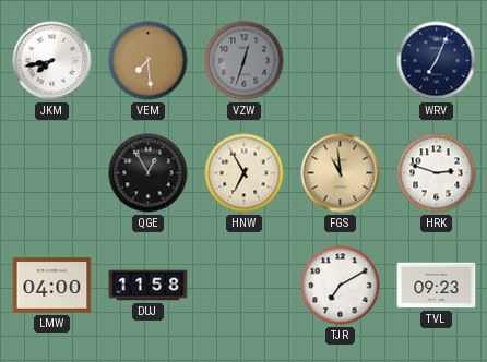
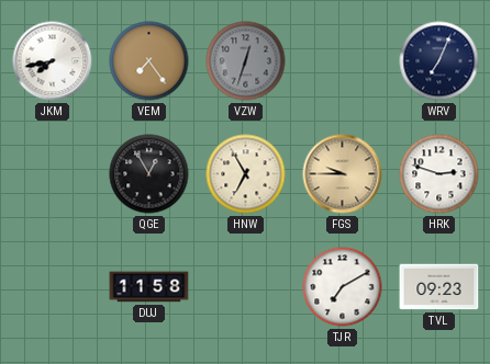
VEM: 7:29 -> 7:24
FGS: 10:59 -> 9:45
LMW: 04:00 -> none
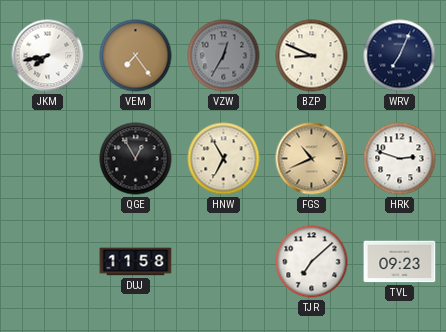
VZW: 12:33 -> 12:35
BZP: none -> 8:49
FGS: 9:45 -> 10:41
TJR: 7:10 -> 7:08
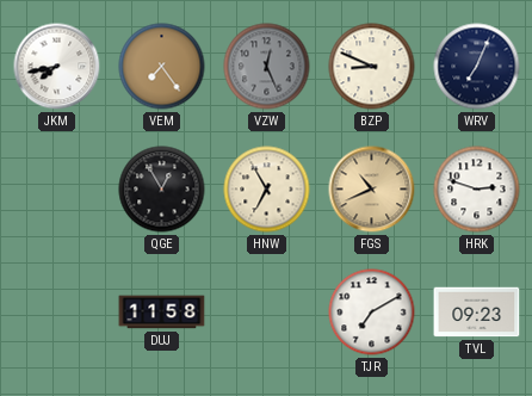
VZW: 12:35 -> 12:26
TJR: 7:08 -> 7:10
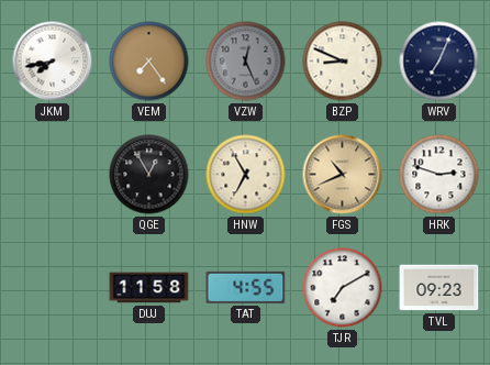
TAT: none -> 4:55
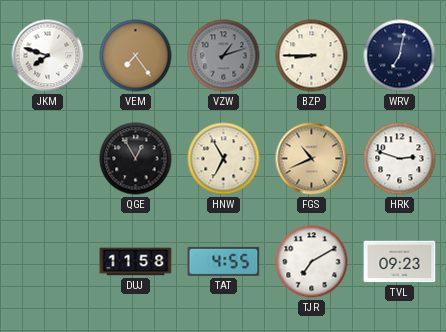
JKM: 7:43 -> 7:48
VZW: 12:26 -> 1:12
BZP: 8:49 -> 8:45
WRV: 7:04 -> 7:02
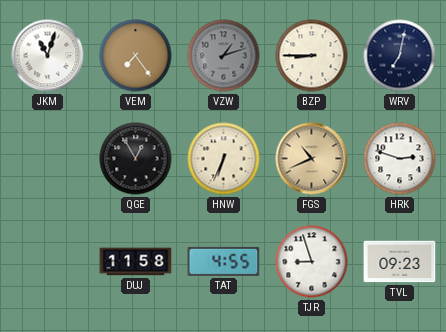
JKM: 7:48 -> 11:03
HNW: 6:55 -> 6:34
TJR: 7:10 -> 8:57
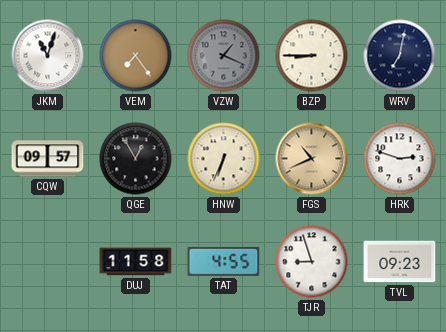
VZW: 1:12 -> 1:19
CQW: none -> 09:57
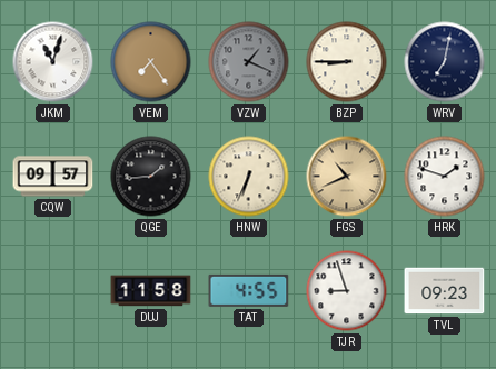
QGE: 12:55 -> 1:44
HRK: 2:48 -> 1:48
